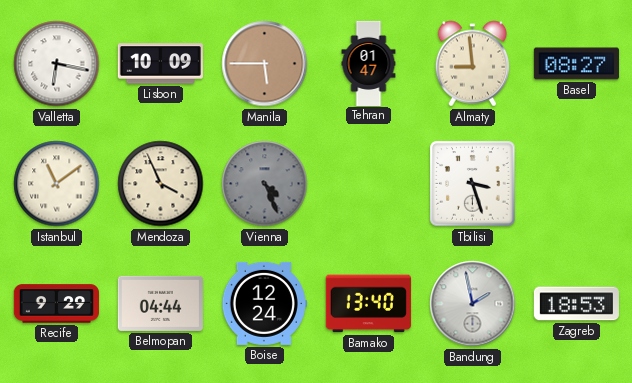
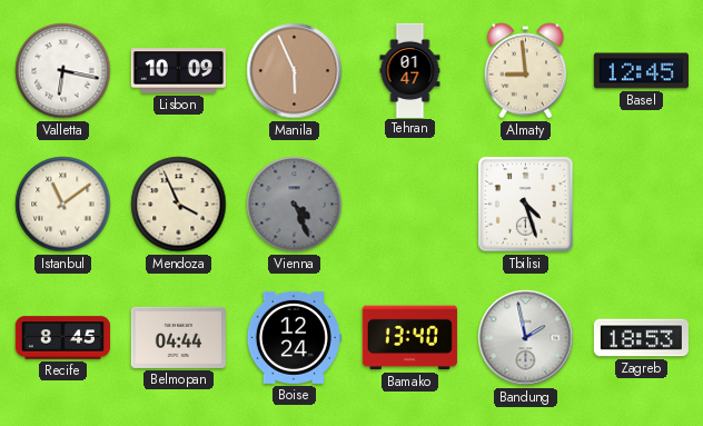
Manila: 5:45 -> 5:56
Basel: 08:27 -> 12:45
Tbilisi: 3:27 -> 4:27
Recife: 9:29 -> 8:45
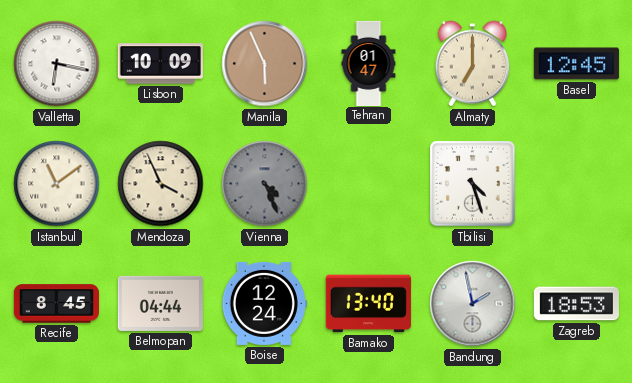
Almaty: 8:59 -> 7:00
